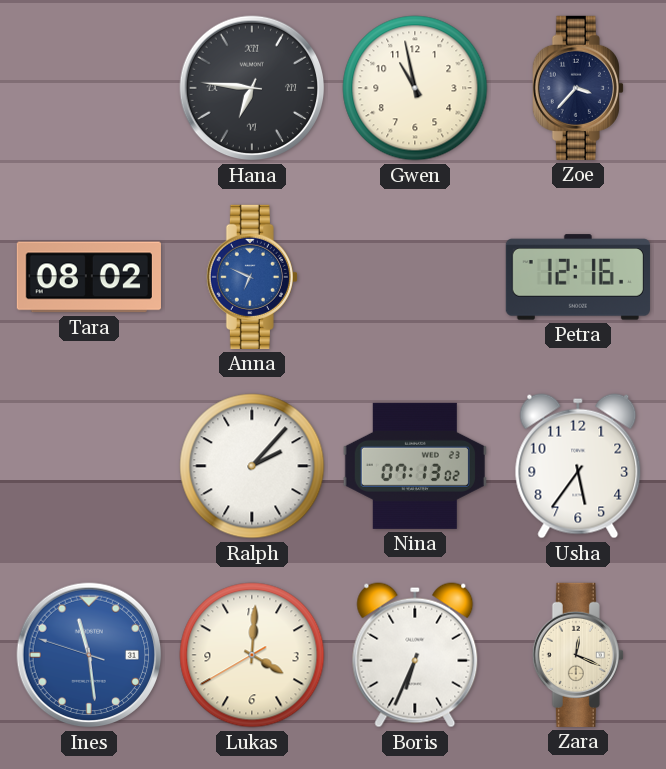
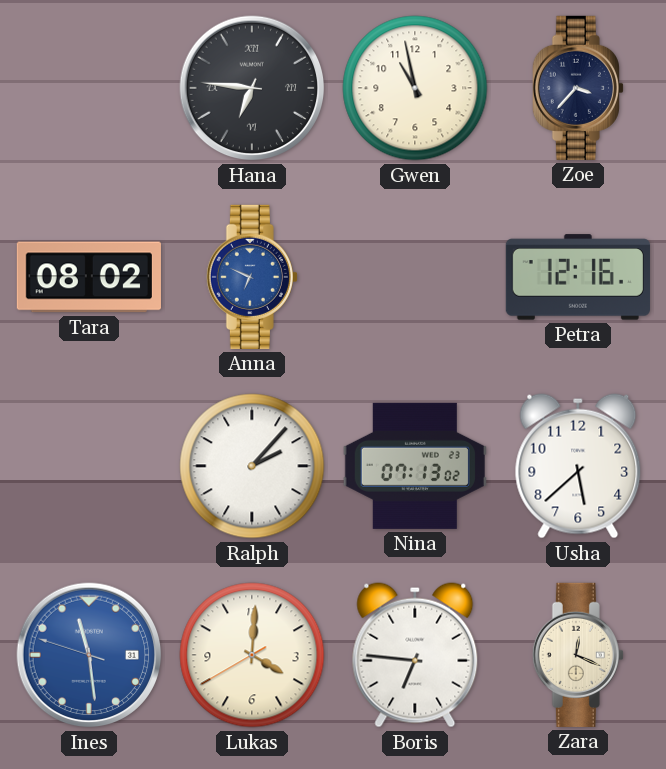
Usha: 5:36 -> 5:38
Boris: 6:34 -> 6:46
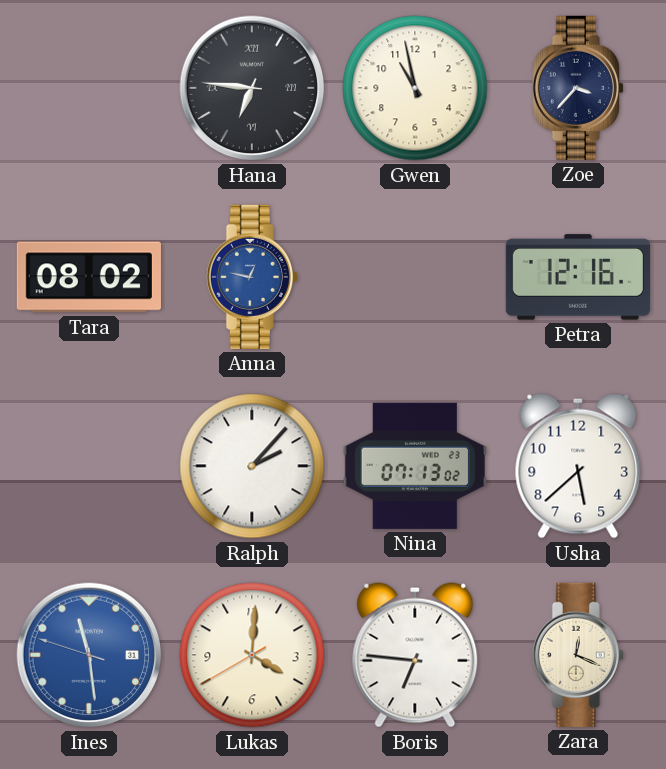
Anna: 6:49 -> 12:47
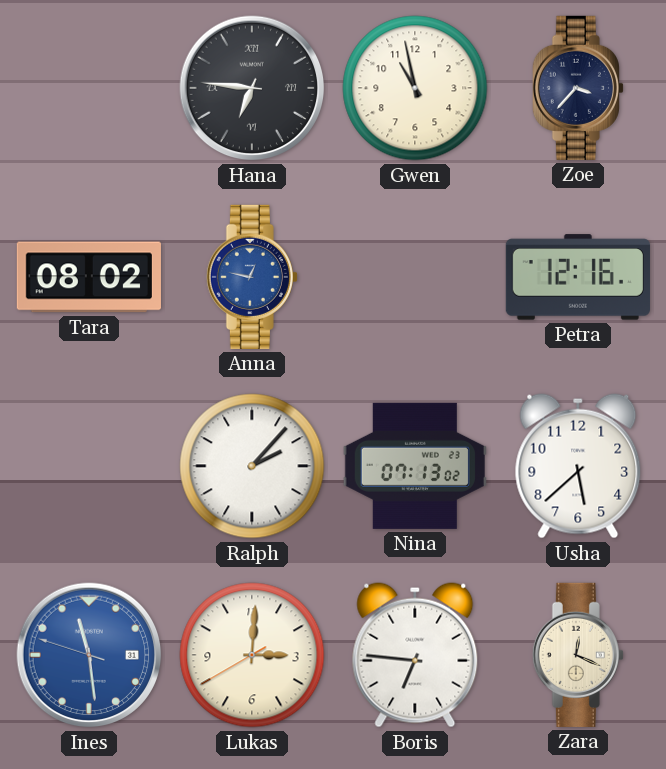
Lukas: 4:00 -> 3:00
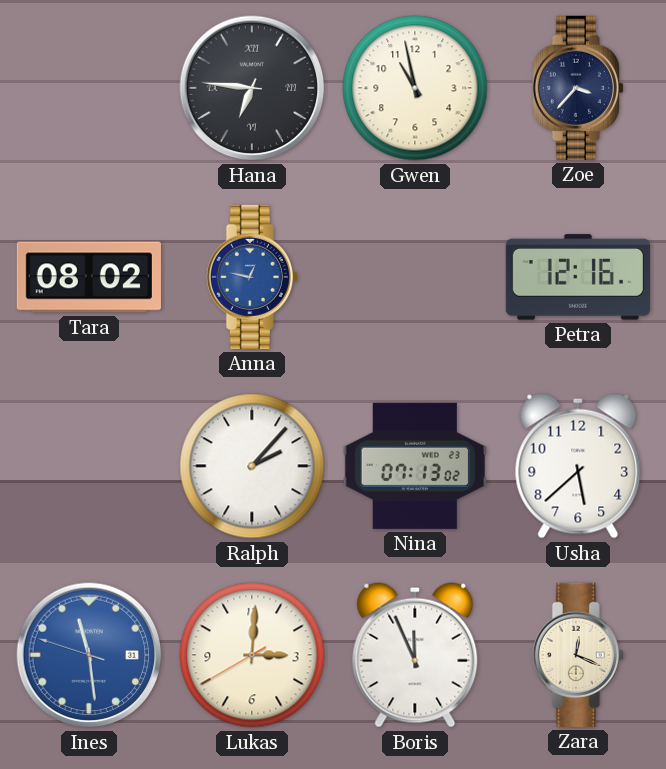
Boris: 6:46 -> 11:56
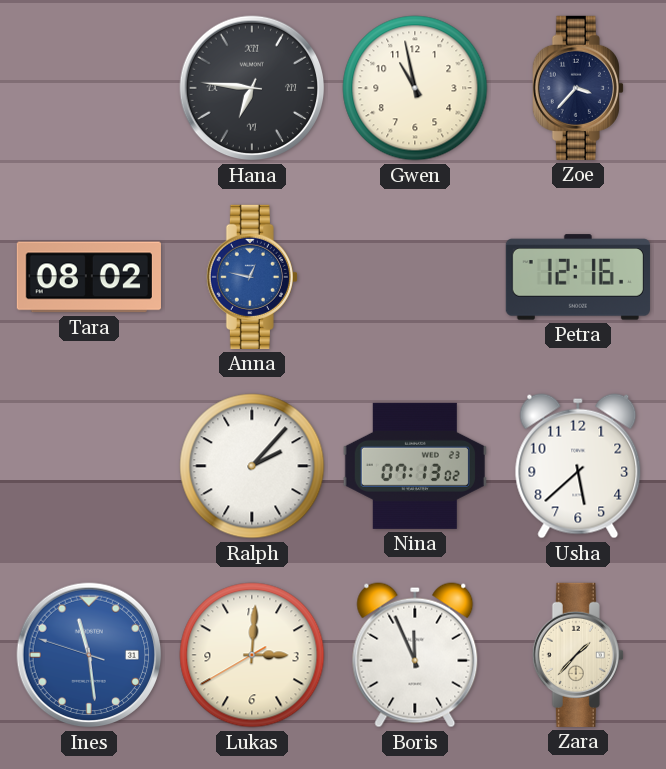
Zara: 12:19 -> 1:37
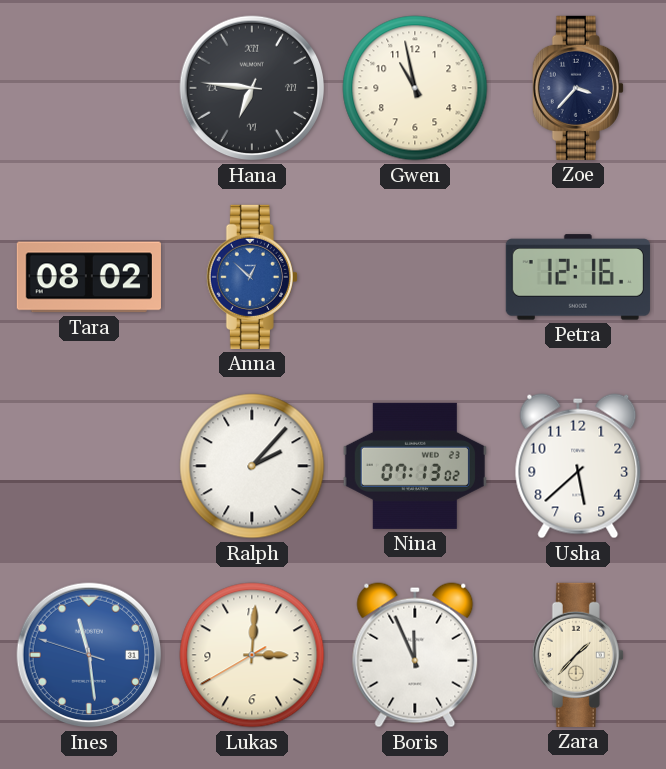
Anna: 12:47 -> 12:52
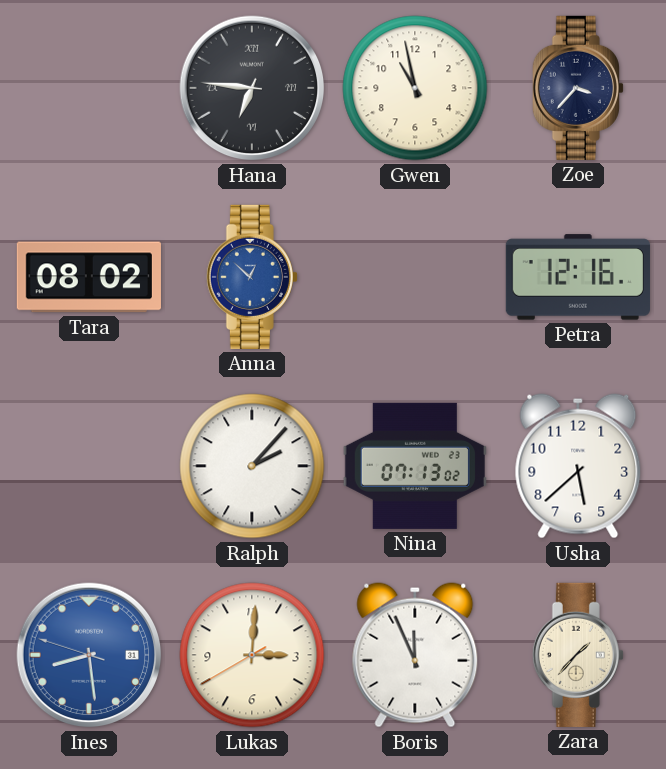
Ines: 11:28 -> 8:28
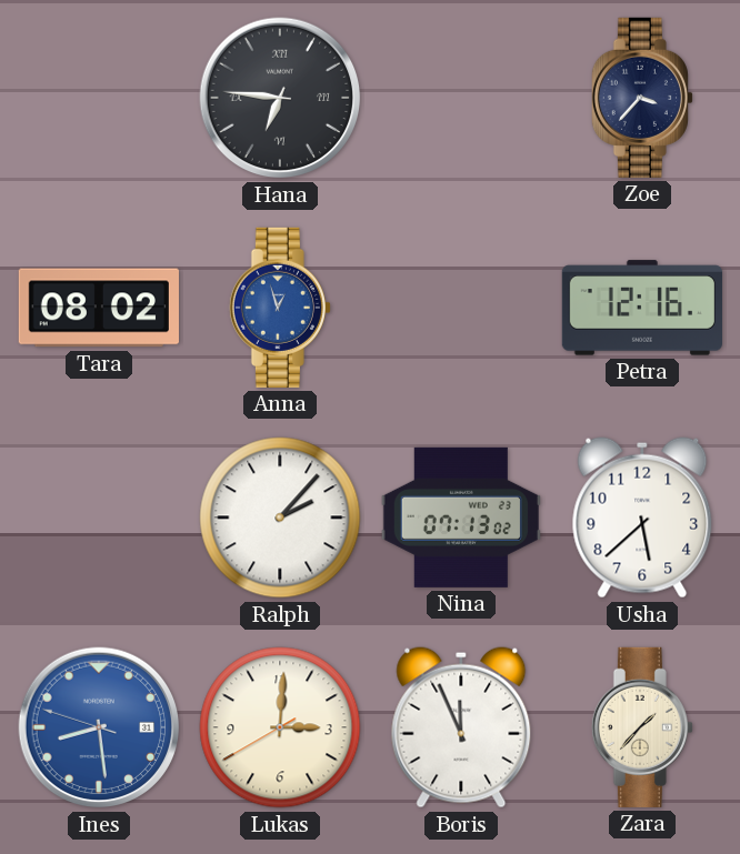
Gwen: 10:58 -> none
Anna: 12:52 -> 12:57
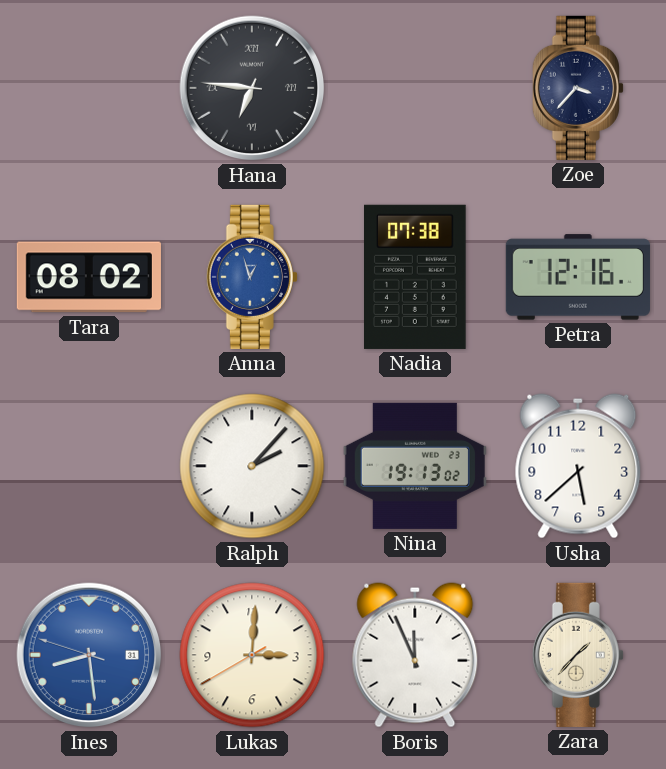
Nadia: none -> 07:38
Nina: 07:13 -> 19:13
